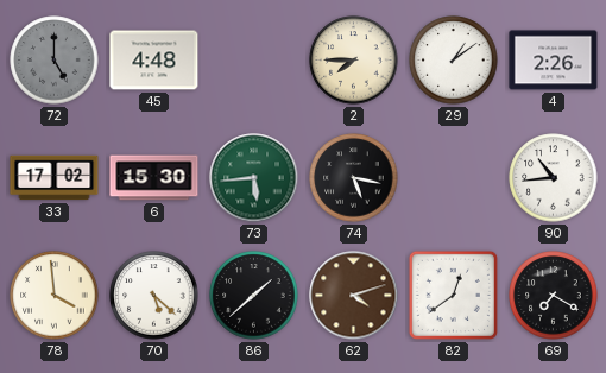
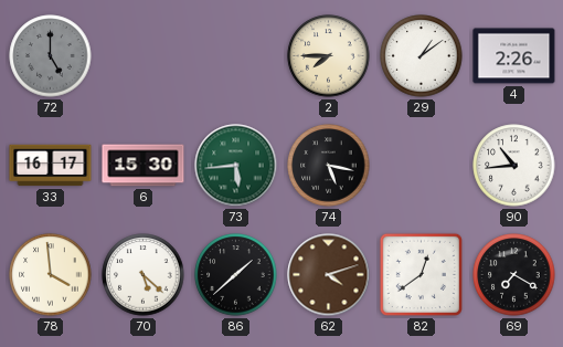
45: 4:48 -> none
33: 17:02 -> 16:17
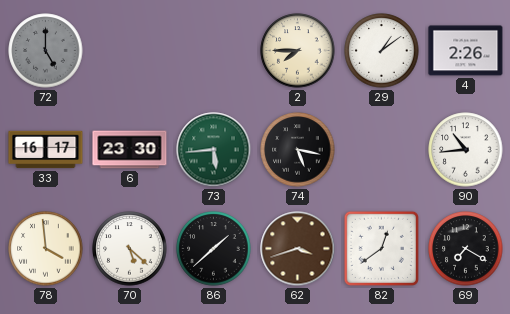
6: 15:30 -> 23:30
62: 4:12 -> 3:42
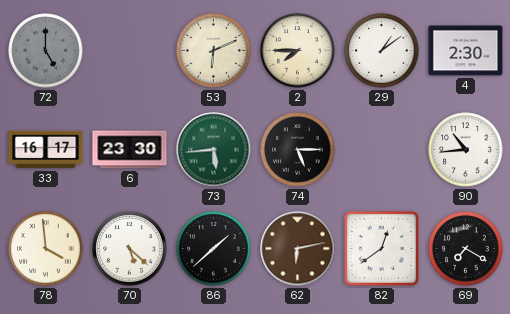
53: none -> 6:11
4: 2:26 -> 2:30
74: 5:17 -> 5:15
62: 3:42 -> 6:13
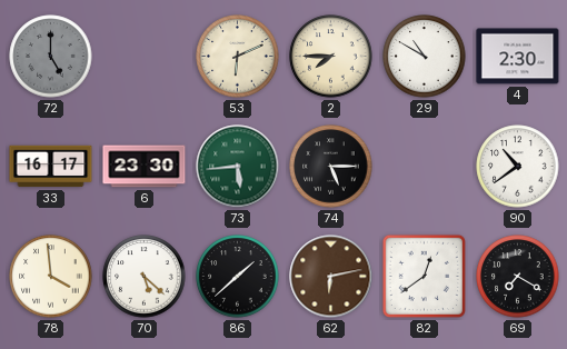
29: 1:09 -> 10:50
90: 10:44 -> 10:39
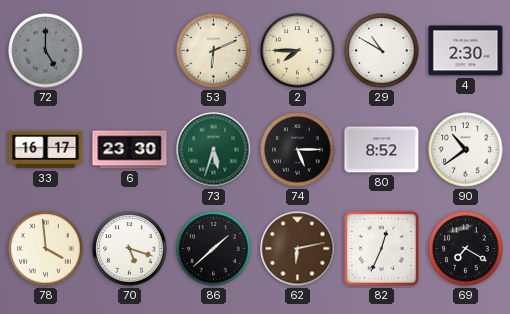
73: 5:44 -> 5:33
80: none -> 8:52
70: 5:22 -> 5:18
82: 12:39 -> 12:34
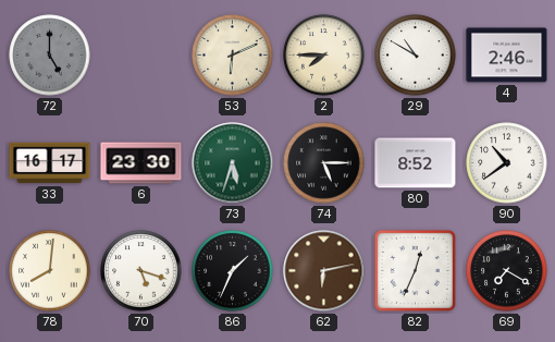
4: 2:30 -> 2:46
78: 3:59 -> 8:01
86: 1:38 -> 1:34
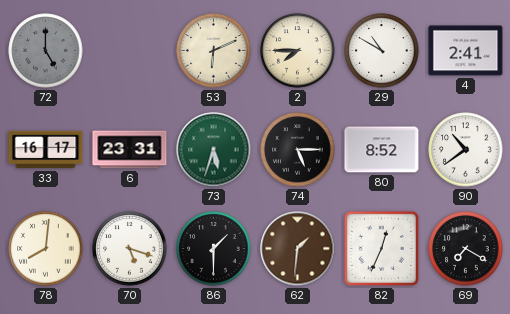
4: 2:46 -> 2:41
6: 23:30 -> 23:31
86: 1:34 -> 1:30
62: 6:13 -> 1:31
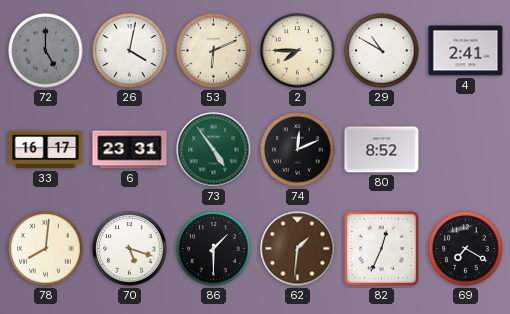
26: none -> 4:02
73: 5:33 -> 4:54
74: 5:15 -> 12:11
90: 10:39 -> none
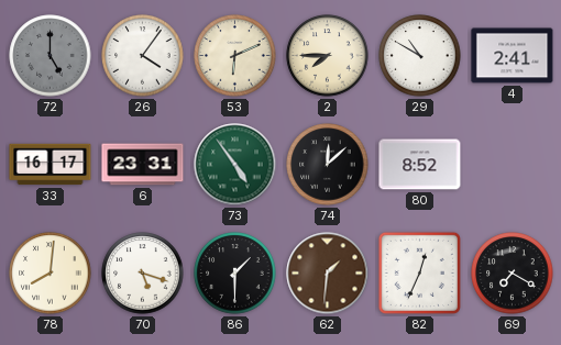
26: 4:02 -> 4:06
74: 12:11 -> 12:08
